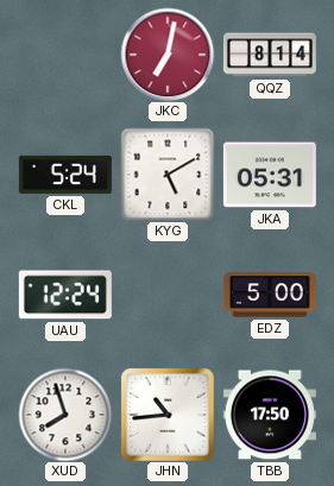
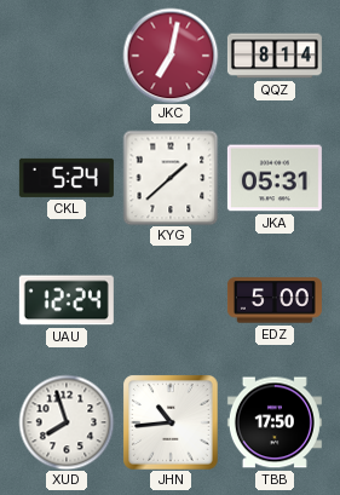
KYG: 5:10 -> 1:38
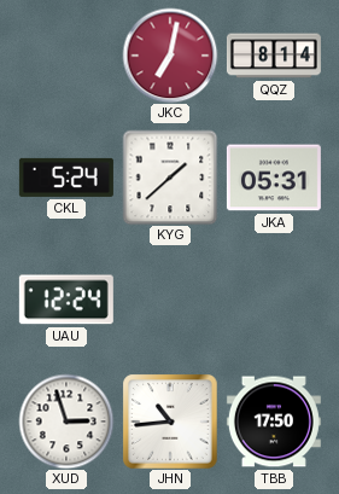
EDZ: 5:00 -> none
XUD: 7:57 -> 2:57
